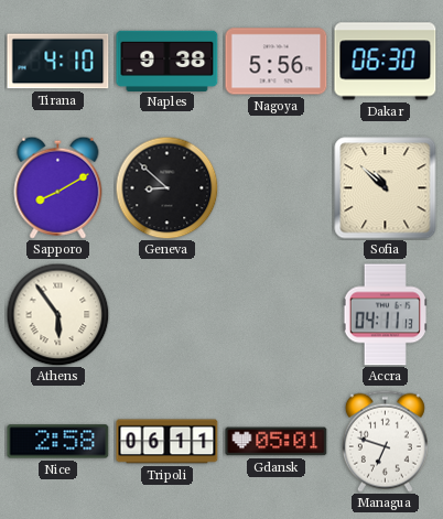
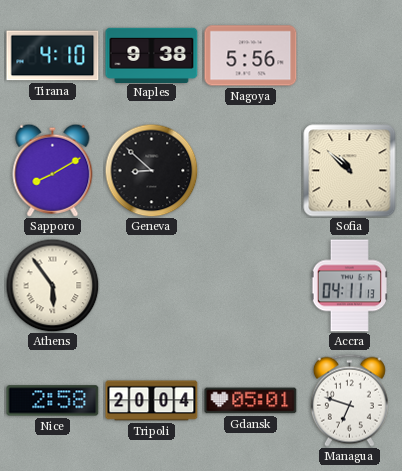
Dakar: 06:30 -> none
Tripoli: 06:11 -> 20:04
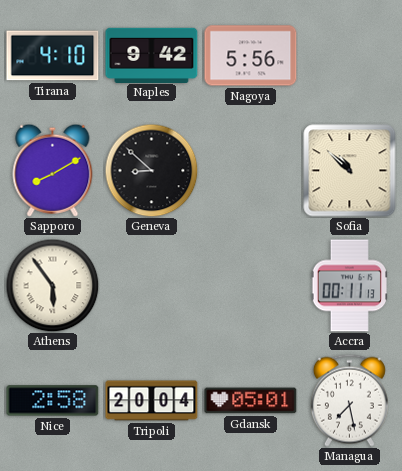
Naples: 9:38 -> 9:42
Accra: 04:11 -> 00:11
Managua: 6:48 -> 7:28
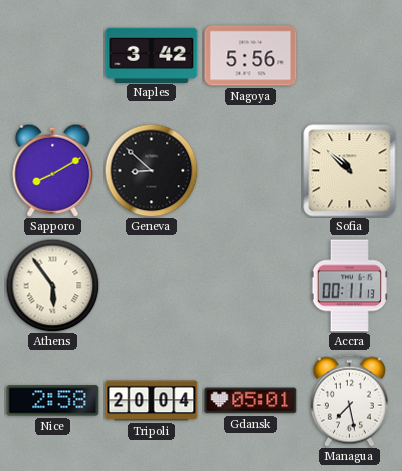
Tirana: 4:10 -> none
Naples: 9:42 -> 3:42
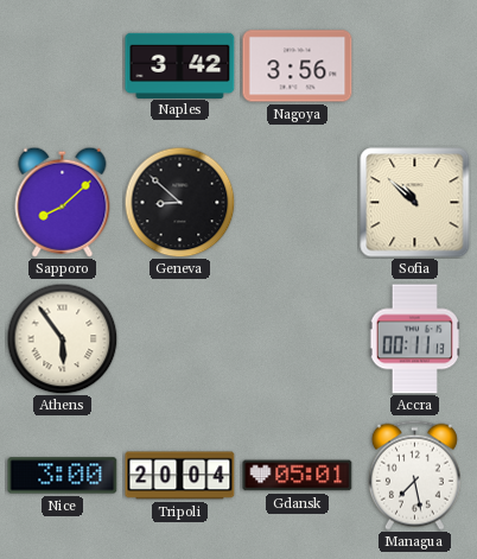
Nagoya: 5:56 -> 3:56
Sapporo: 8:10 -> 8:08
Nice: 2:58 -> 3:00
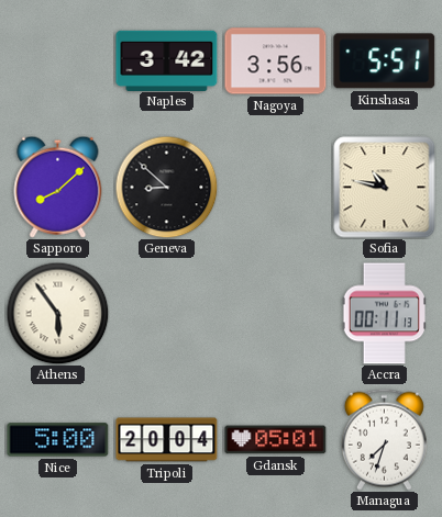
Kinshasa: none -> 5:51
Sofia: 10:52 -> 10:47
Nice: 3:00 -> 5:00
Managua: 7:28 -> 7:33
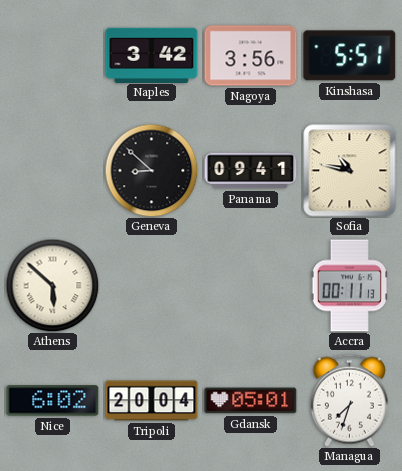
Sapporo: 8:08 -> none
Panama: none -> 09:41
Athens: 5:54 -> 5:52
Nice: 5:00 -> 6:02
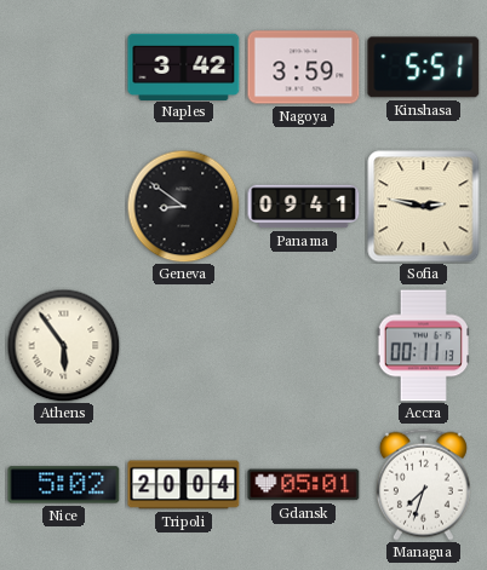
Nagoya: 3:56 -> 3:59
Geneva: 8:52 -> 8:51
Sofia: 10:47 -> 2:47
Athens: 5:52 -> 5:54
Nice: 6:02 -> 5:02
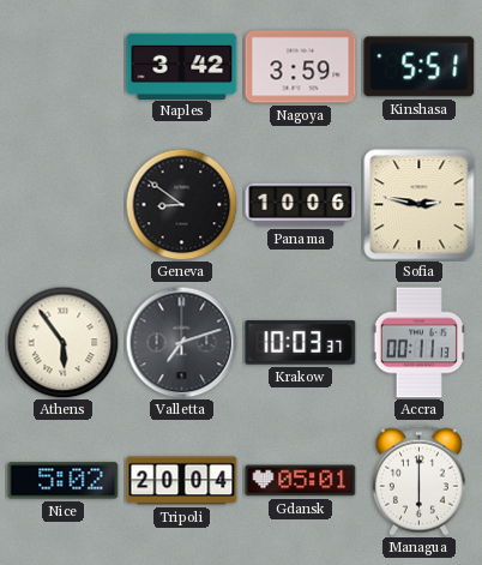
Panama: 09:41 -> 10:06
Valletta: none -> 7:12
Krakow: none -> 10:03
Managua: 7:33 -> 6:00
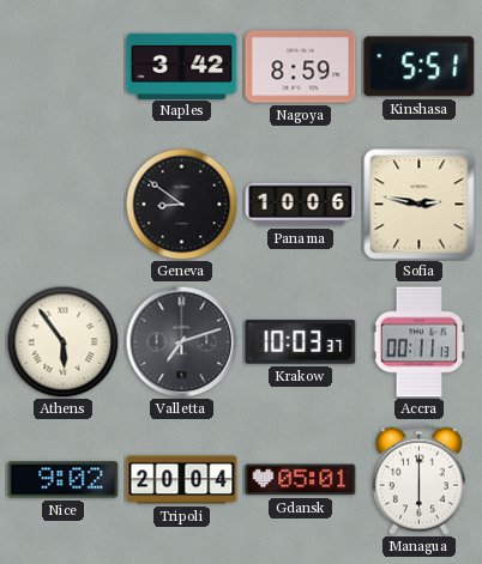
Nagoya: 3:59 -> 8:59
Nice: 5:02 -> 9:02
